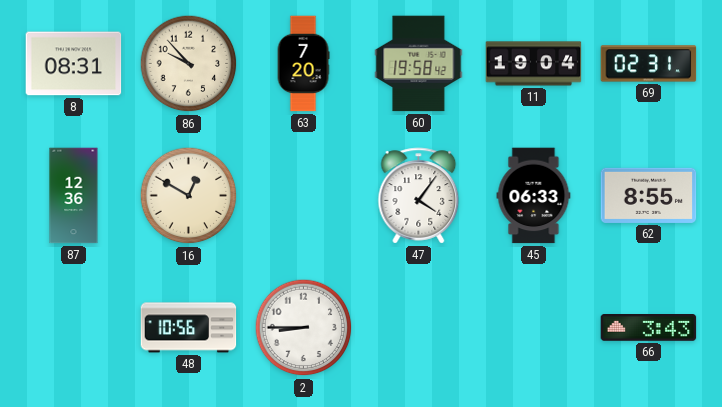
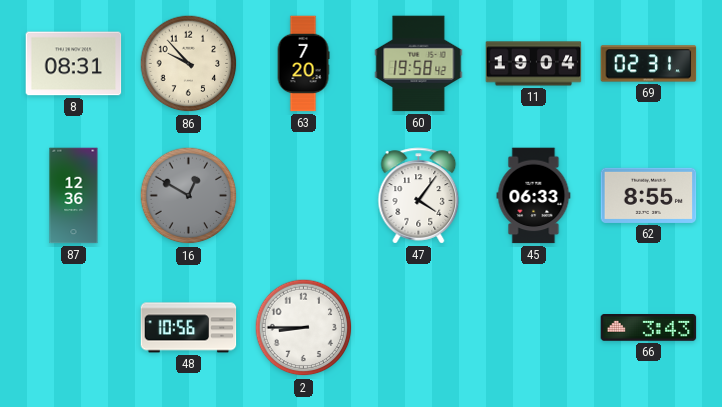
16 dial: cream -> grey
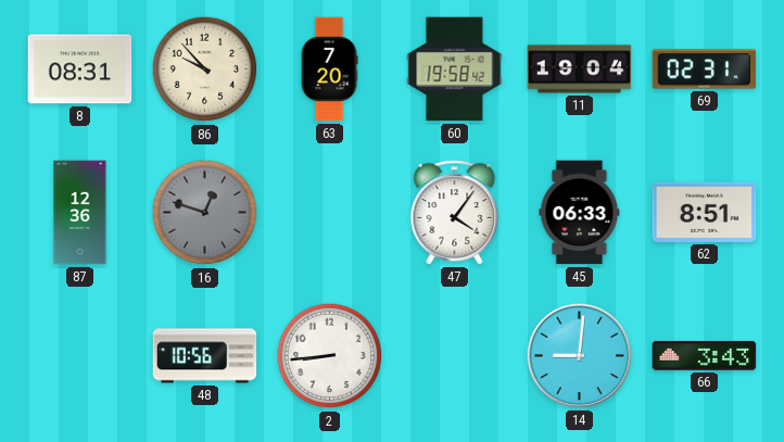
16: 12:50 -> 12:48
62: 8:55 -> 8:51
2: 8:45 -> 8:44
14: none -> 9:01
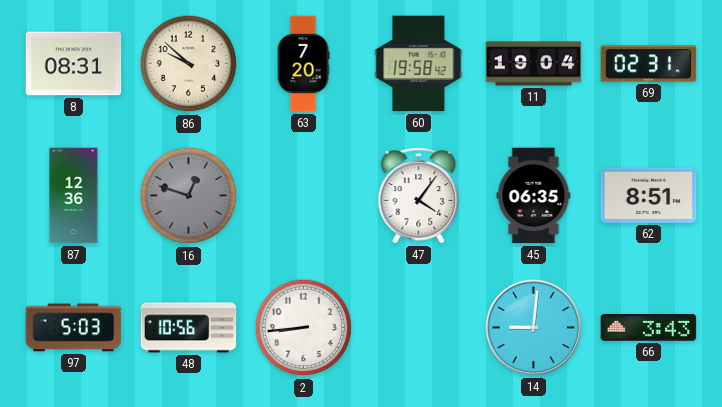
86: 9:53 -> 9:52
45: 06:33 -> 06:35
97: none -> 5:03
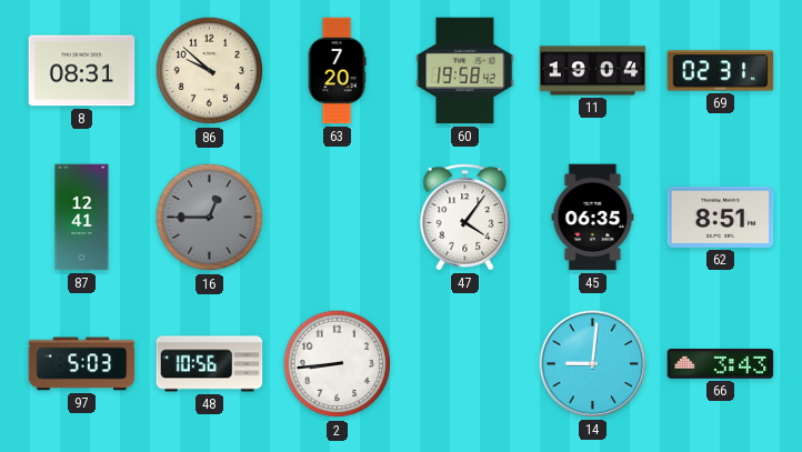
87: 12:36 -> 12:41
16: 12:48 -> 12:45
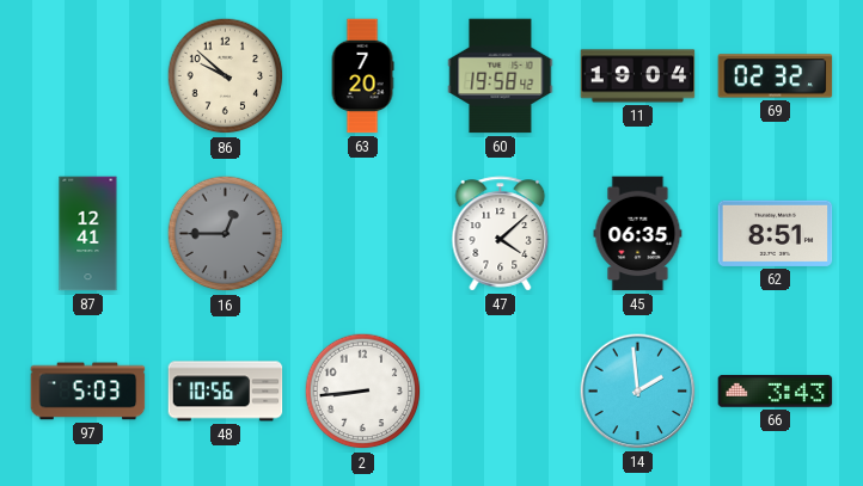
8: 08:31 -> none
69: 02:31 -> 02:32
47: 4:06 -> 4:08
14: 9:01 -> 1:59
